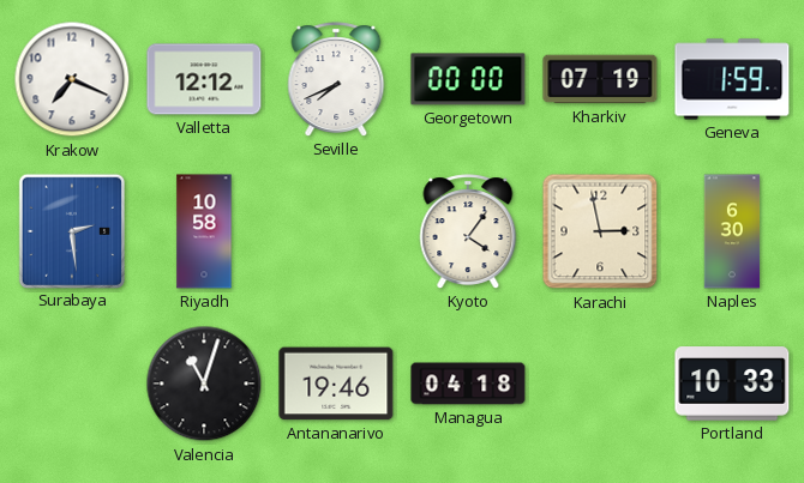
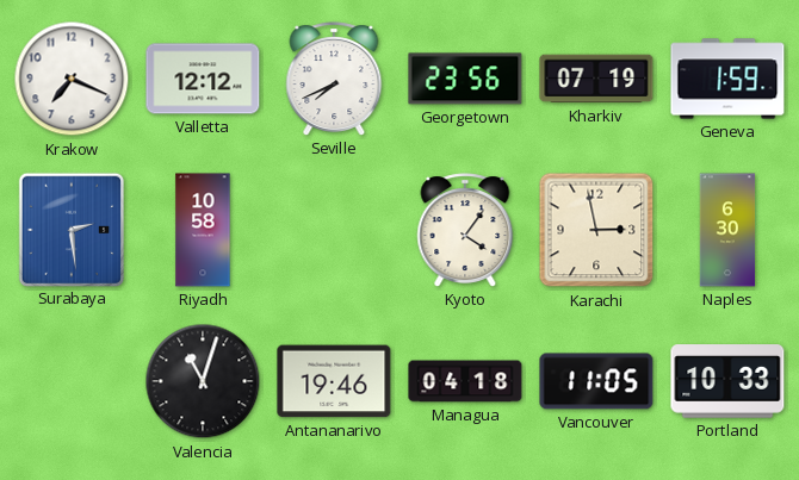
Georgetown: 00:00 -> 23:56
Vancouver: none -> 11:05
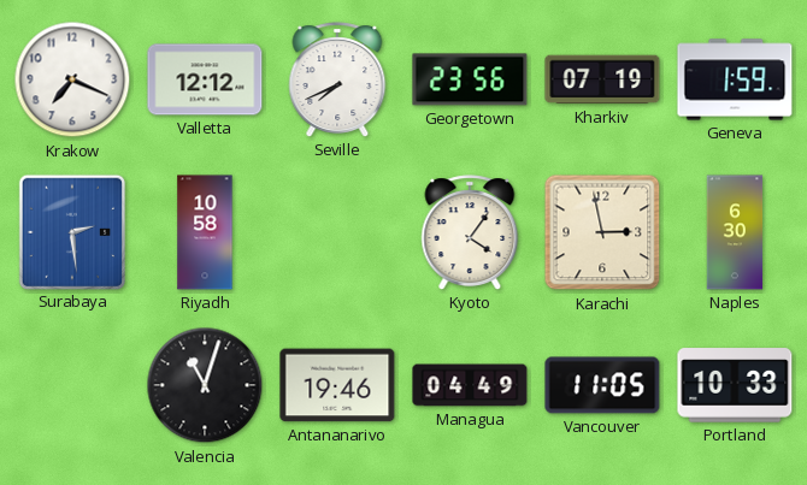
Managua: 04:18 -> 04:49
